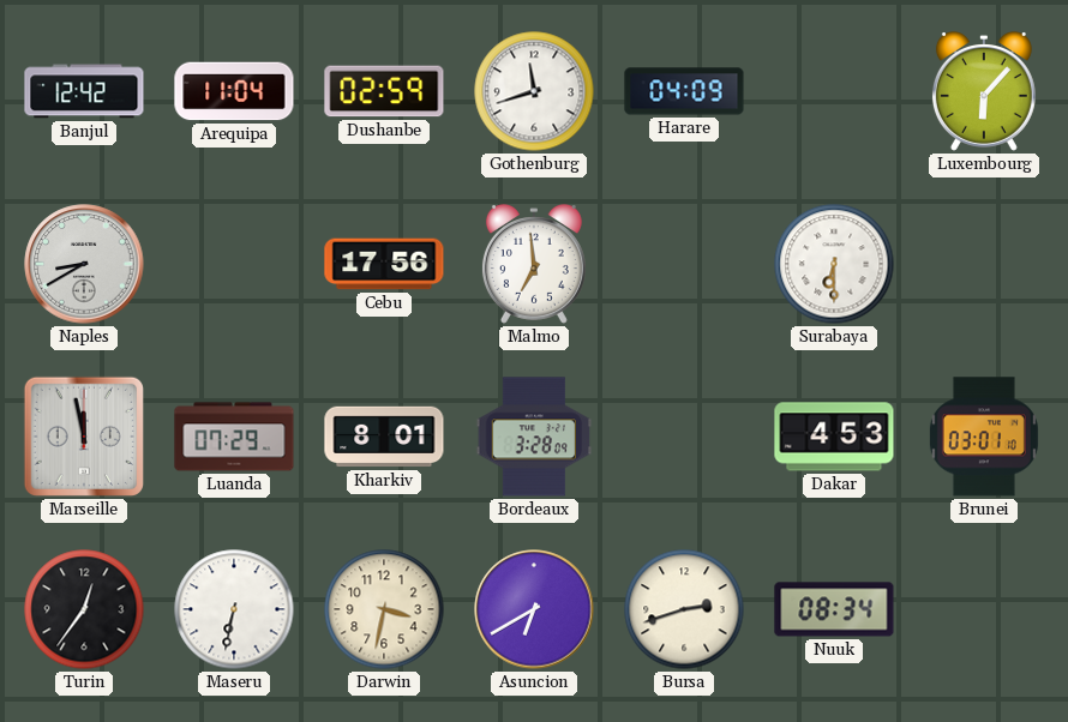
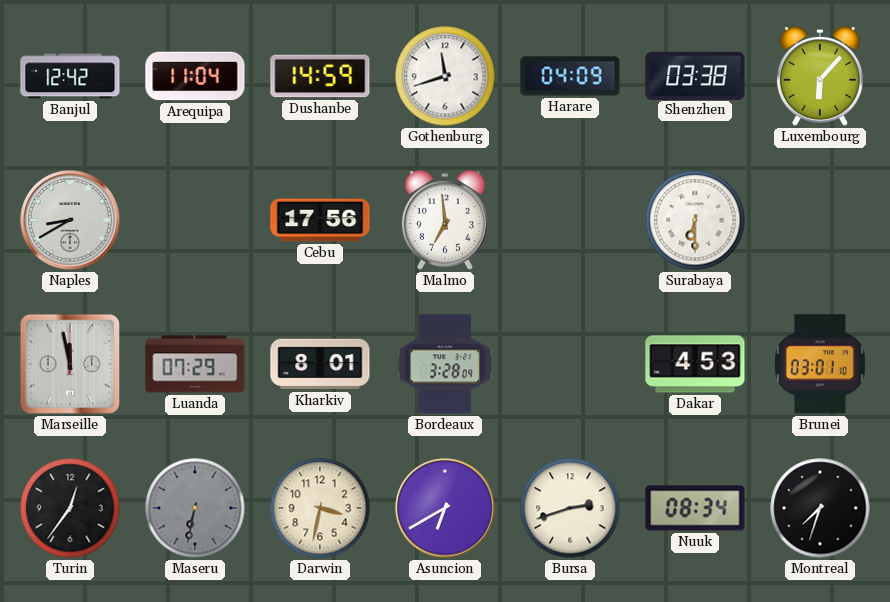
Dushanbe: 02:59 -> 14:59
Shenzhen: none -> 03:38
Maseru dial: white -> grey
Montreal: none -> 7:33
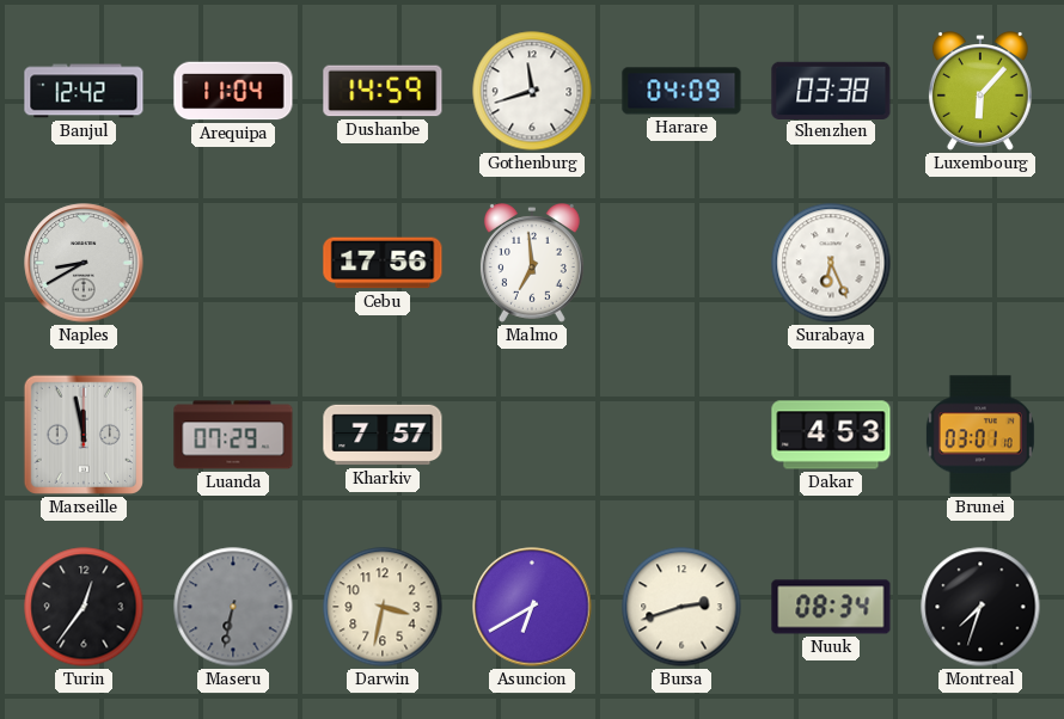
Surabaya: 6:30 -> 6:26
Kharkiv: 8:01 -> 7:57
Bordeaux: 3:28 -> none
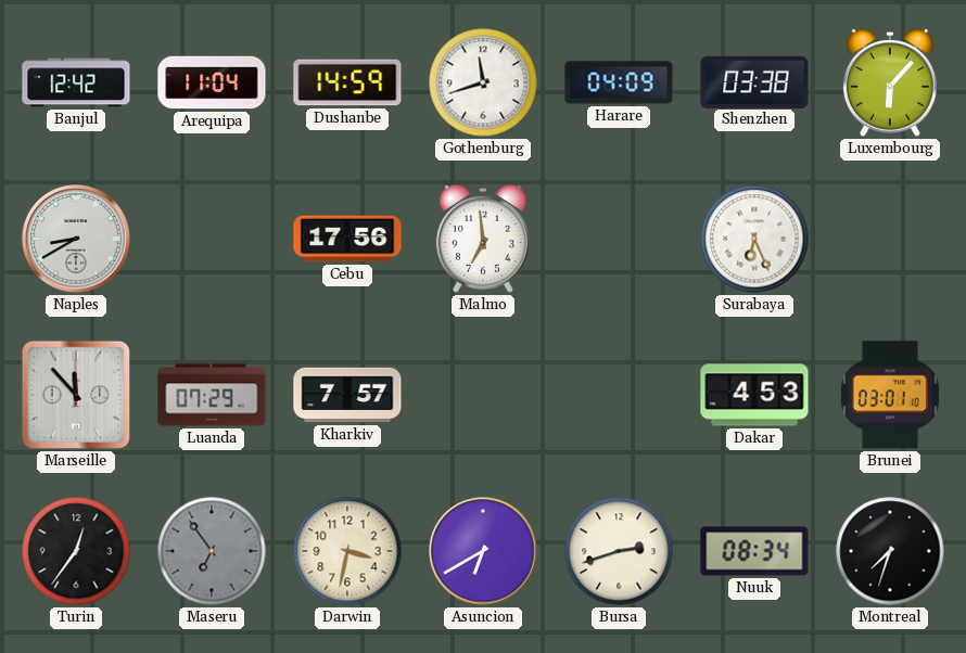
Marseille: 11:58 -> 11:53
Maseru: 6:32 -> 6:54
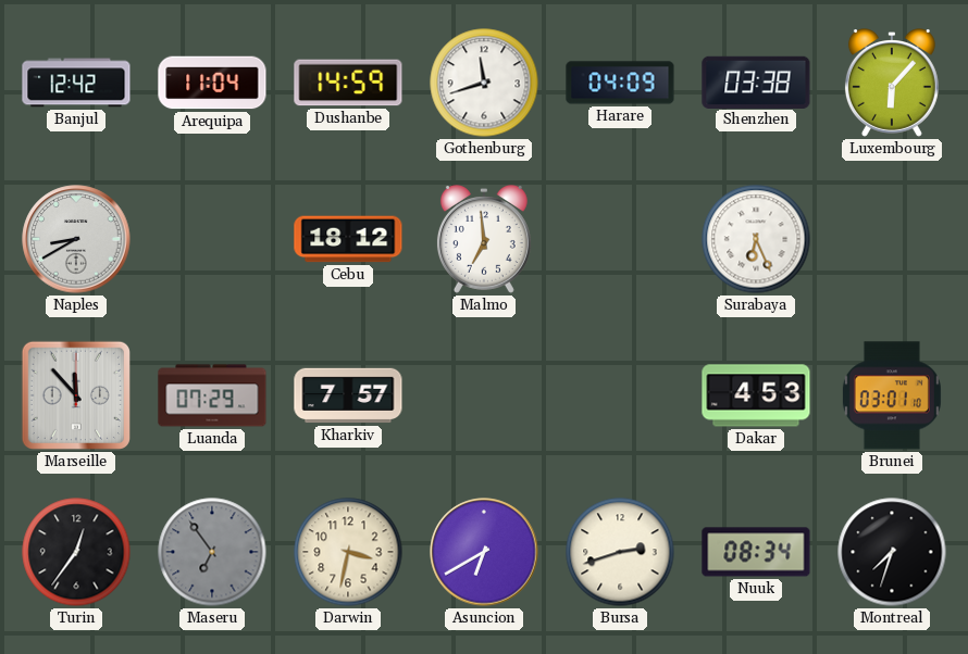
Cebu: 17:56 -> 18:12
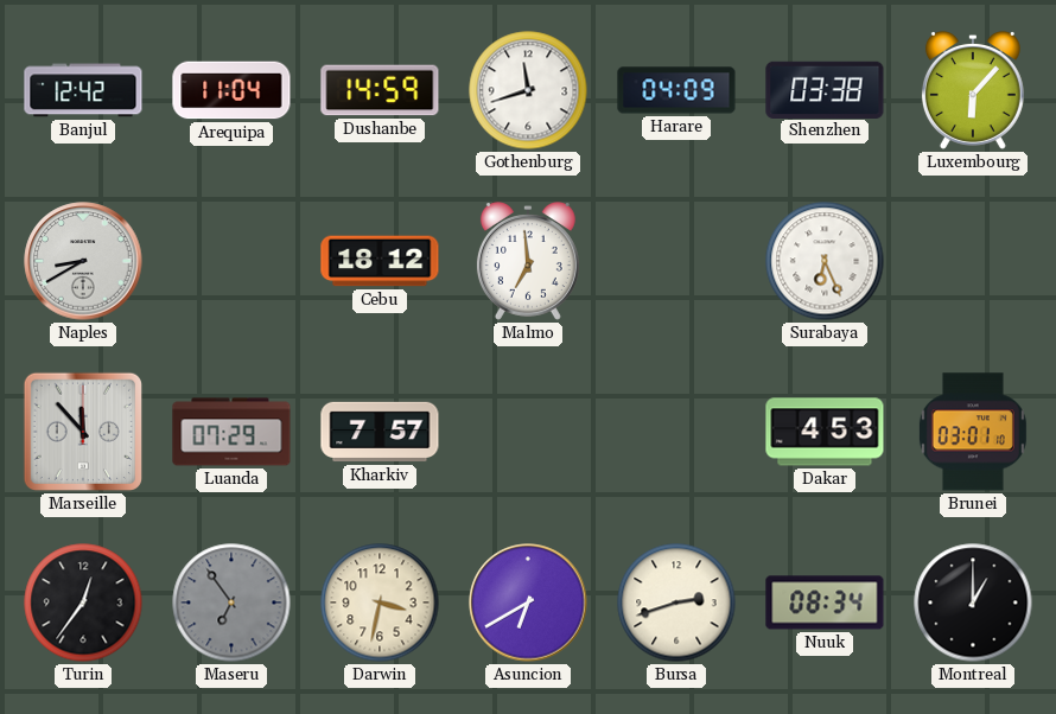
Montreal: 7:33 -> 1:00
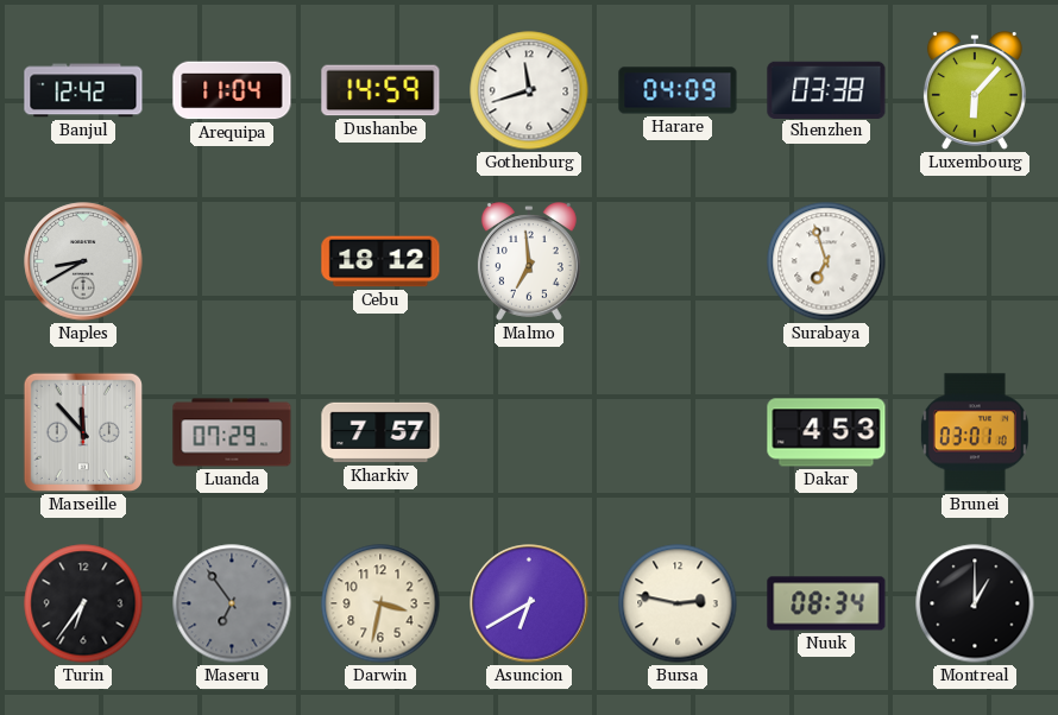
Surabaya: 6:26 -> 6:57
Turin: 12:36 -> 6:36
Bursa: 2:42 -> 2:47
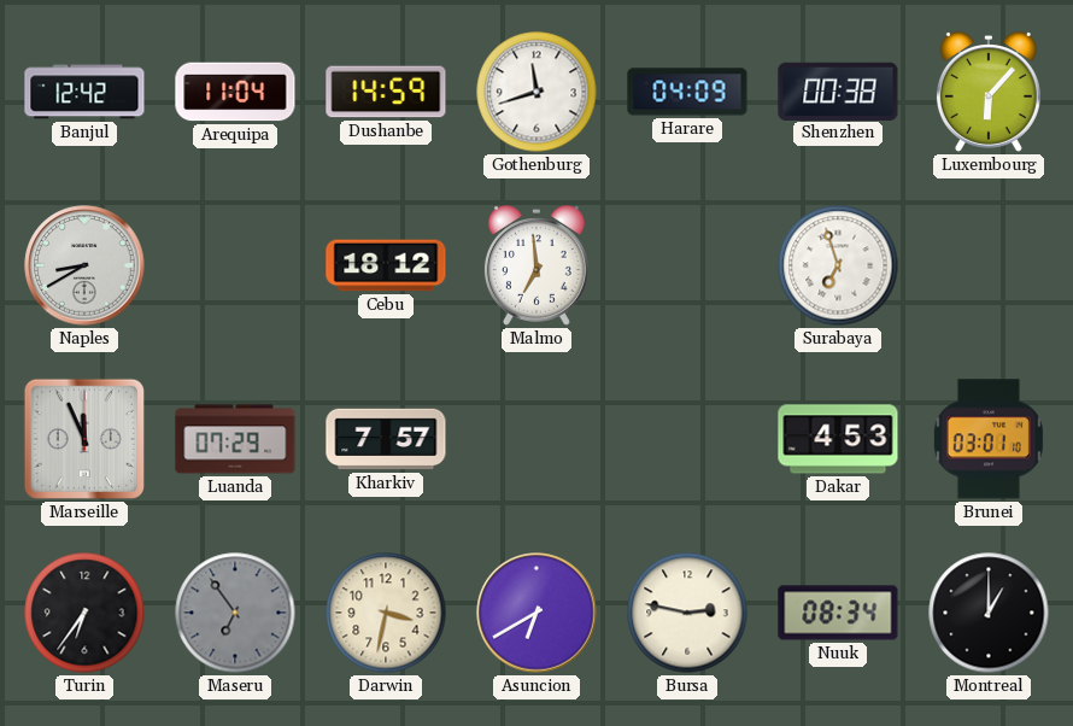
Shenzhen: 03:38 -> 00:38
Marseille: 11:53 -> 11:56
